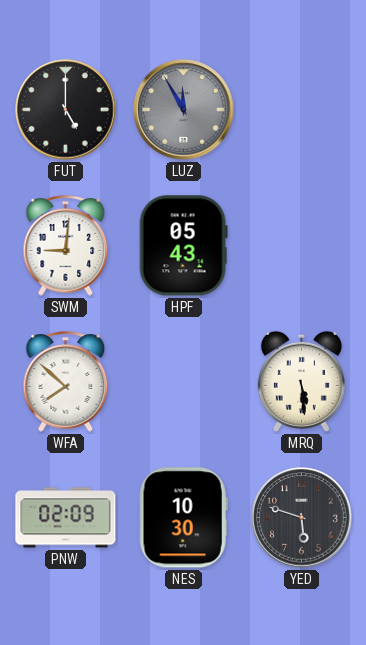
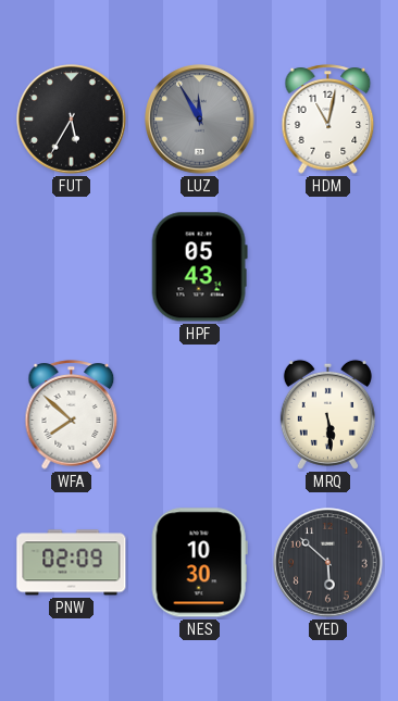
FUT: 5:00 -> 5:35
HDM: none -> 11:02
SWM: 9:01 -> none
YED: 5:48 -> 5:52
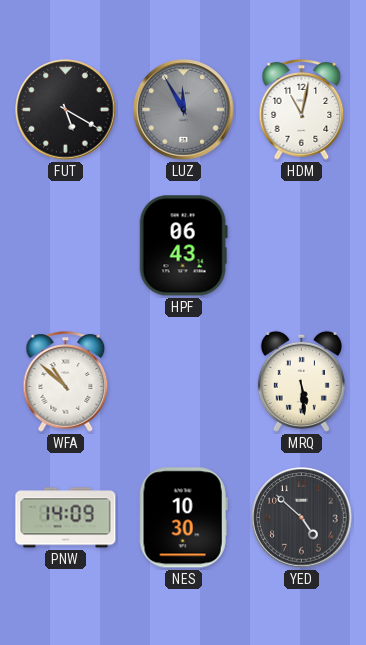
FUT: 5:35 -> 5:20
HPF: 05:43 -> 06:43
WFA: 7:52 -> 10:52
PNW: 02:09 -> 14:09
YED: 5:52 -> 4:52
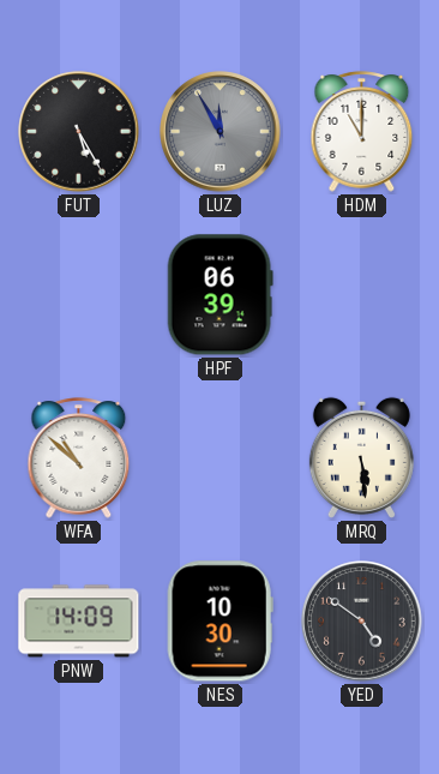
FUT: 5:20 -> 5:25
HDM: 11:02 -> 11:00
HPF: 06:43 -> 06:39
YED: 4:52 -> 4:51
